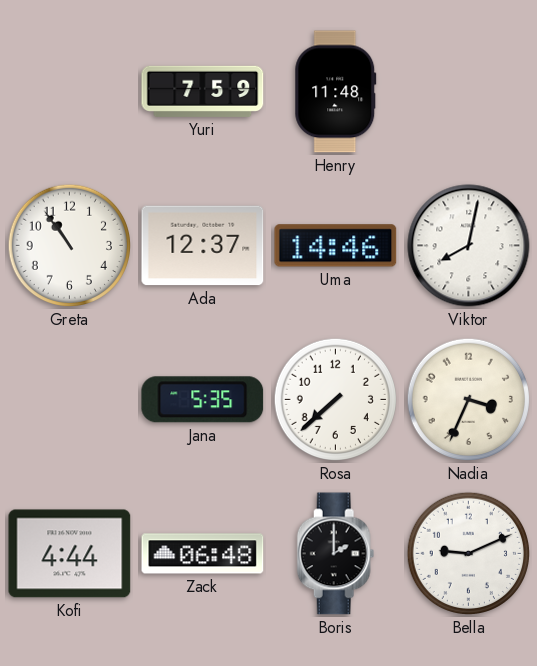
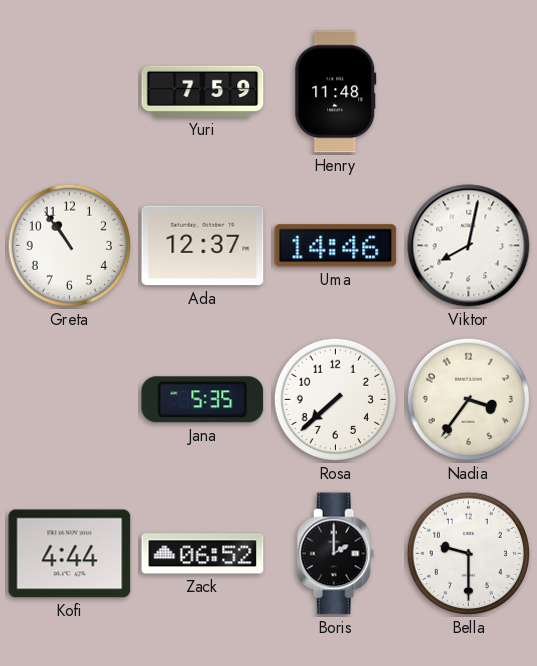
Nadia: 3:34 -> 3:36
Zack: 06:48 -> 06:52
Bella: 9:11 -> 9:30
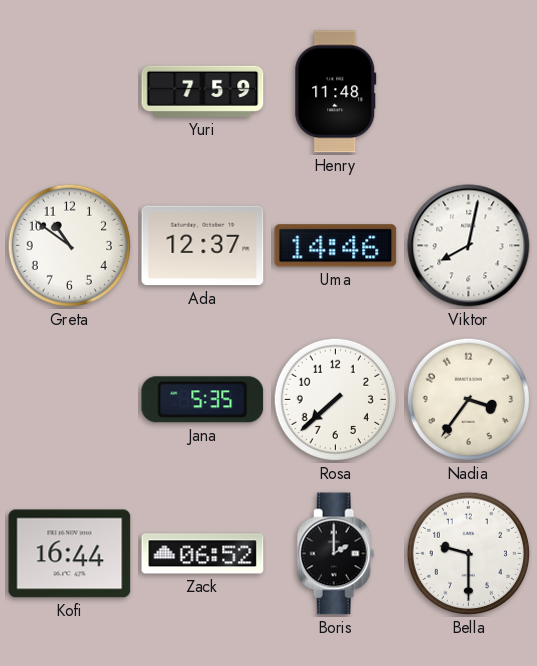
Greta: 10:54 -> 10:51
Kofi: 4:44 -> 16:44
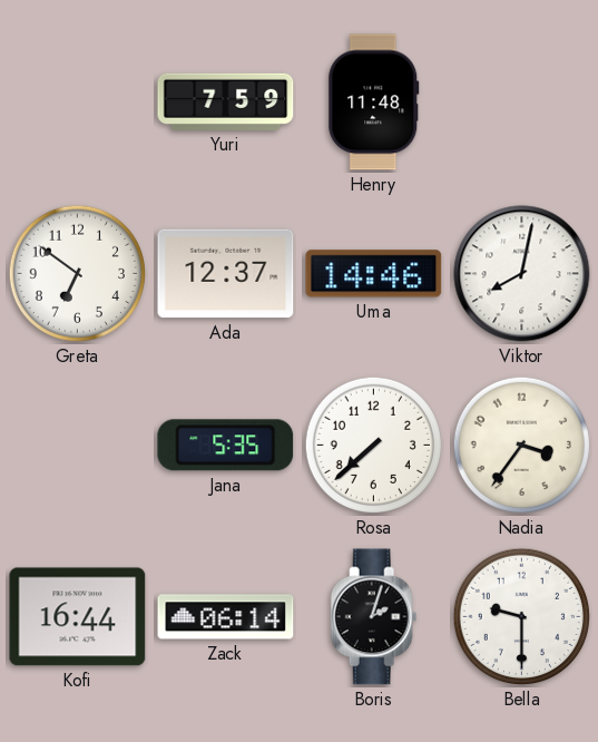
Greta: 10:51 -> 6:51
Zack: 06:52 -> 06:14
Boris: 2:00 -> 2:03
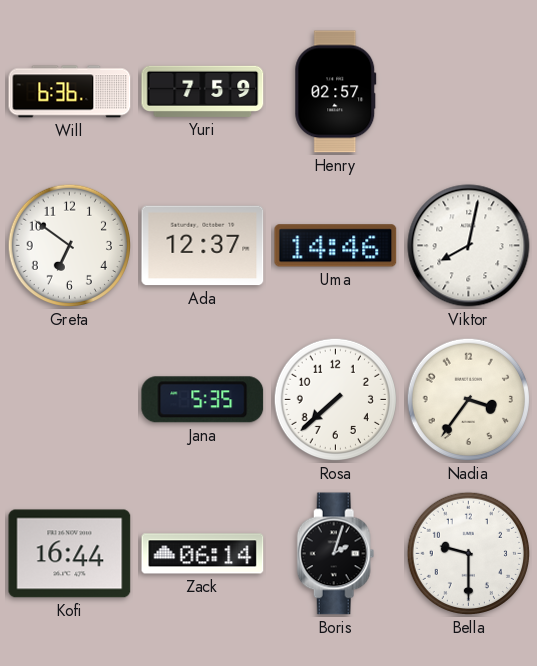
Will: none -> 6:36
Henry: 11:48 -> 02:57
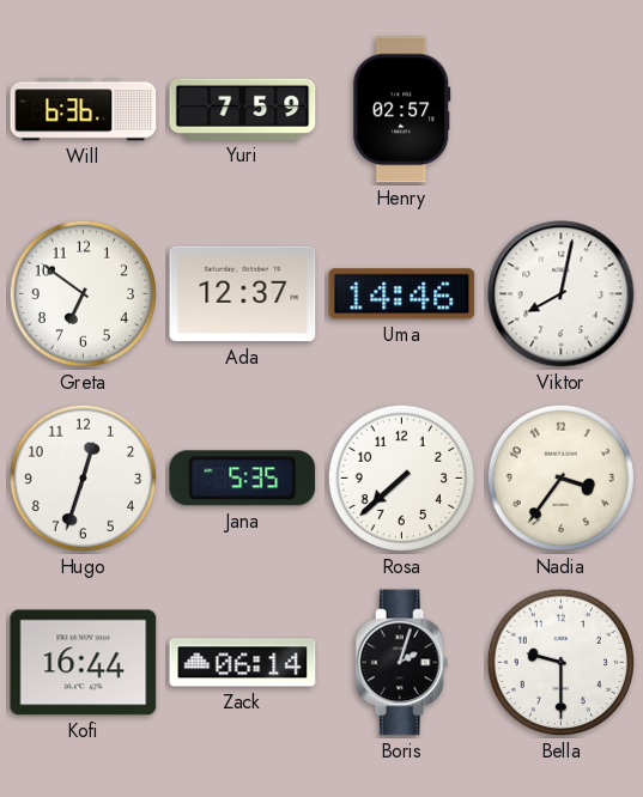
Hugo: none -> 12:33
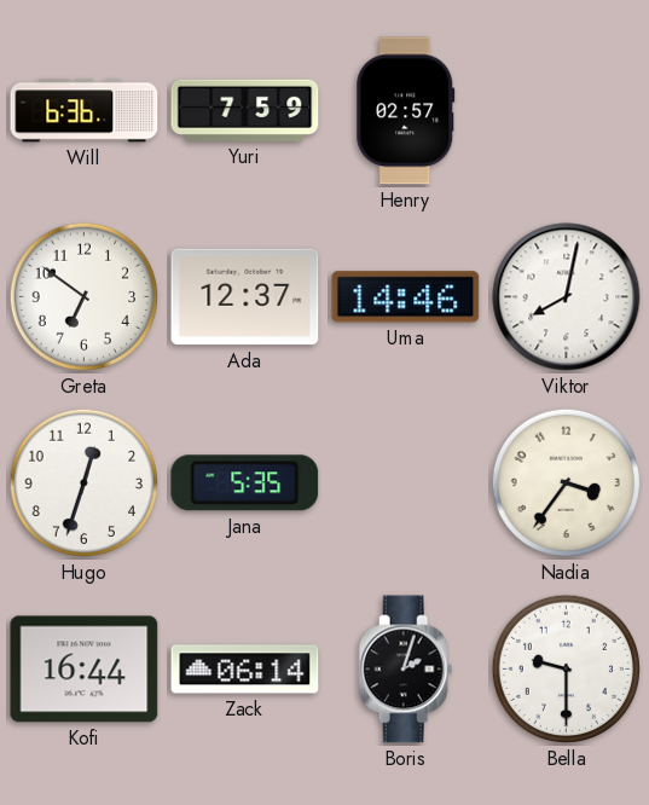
Rosa: 7:38 -> none
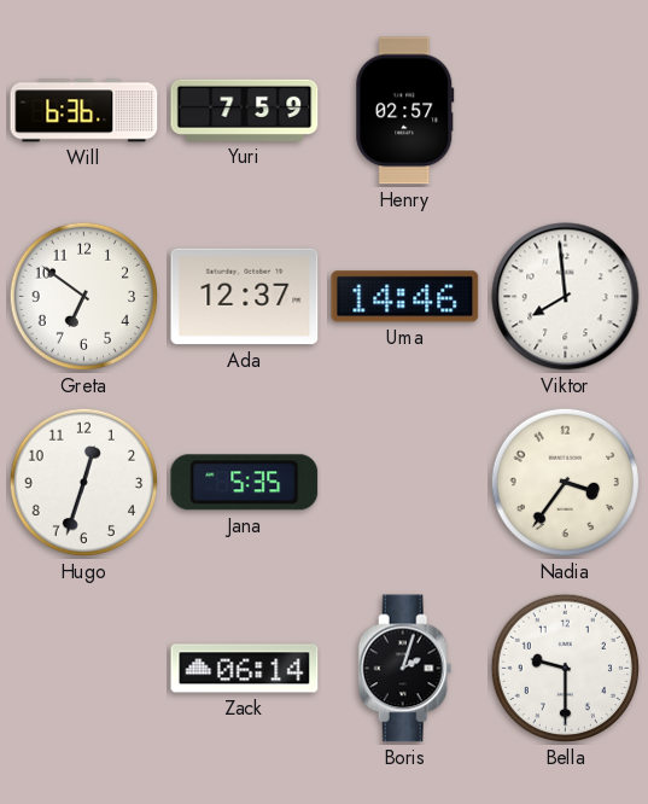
Viktor: 8:02 -> 7:59
Kofi: 16:44 -> none
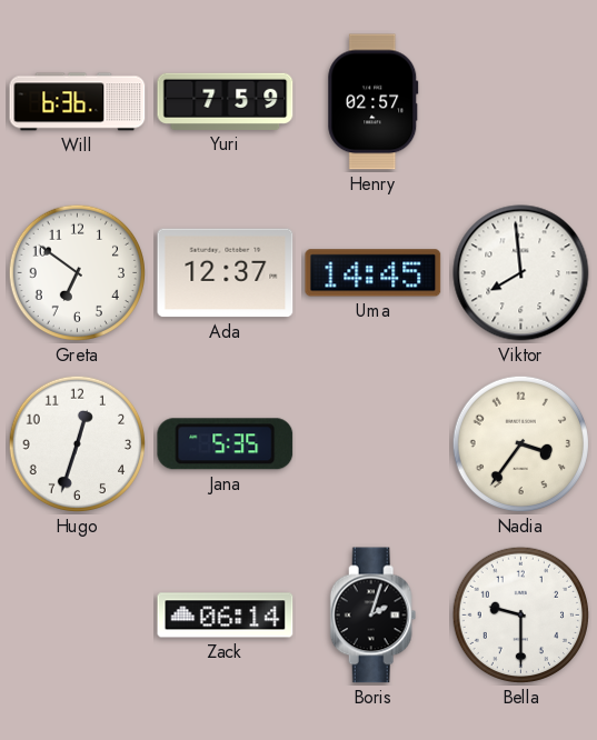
Uma: 14:46 -> 14:45
